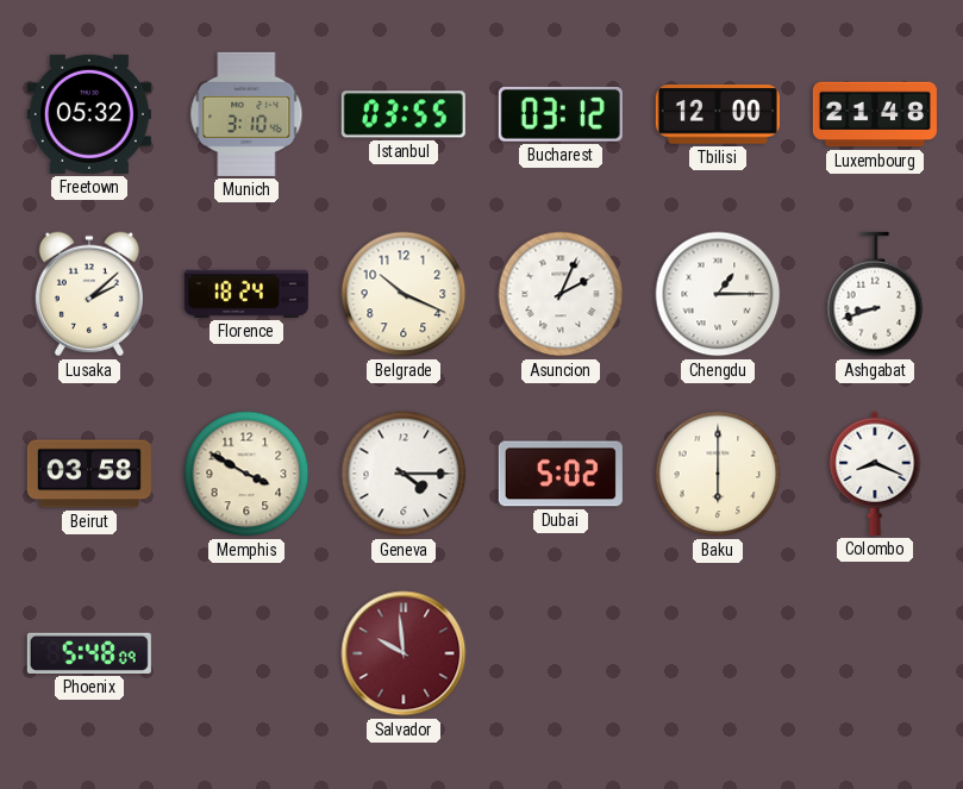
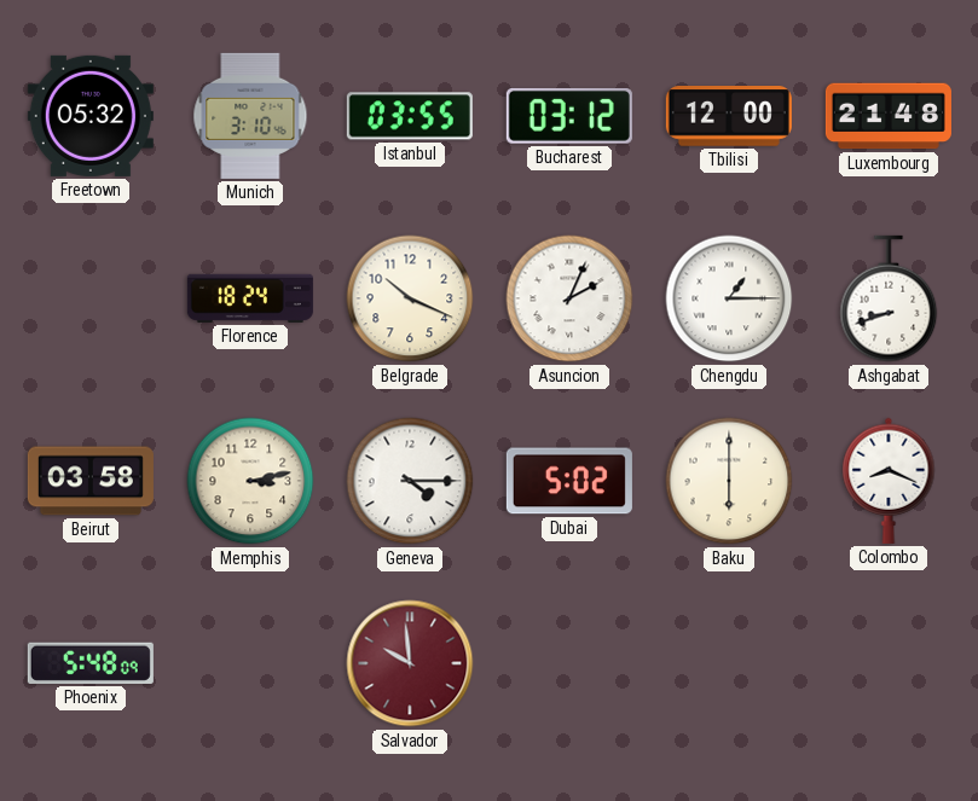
Lusaka: 2:08 -> none
Memphis: 3:50 -> 3:13
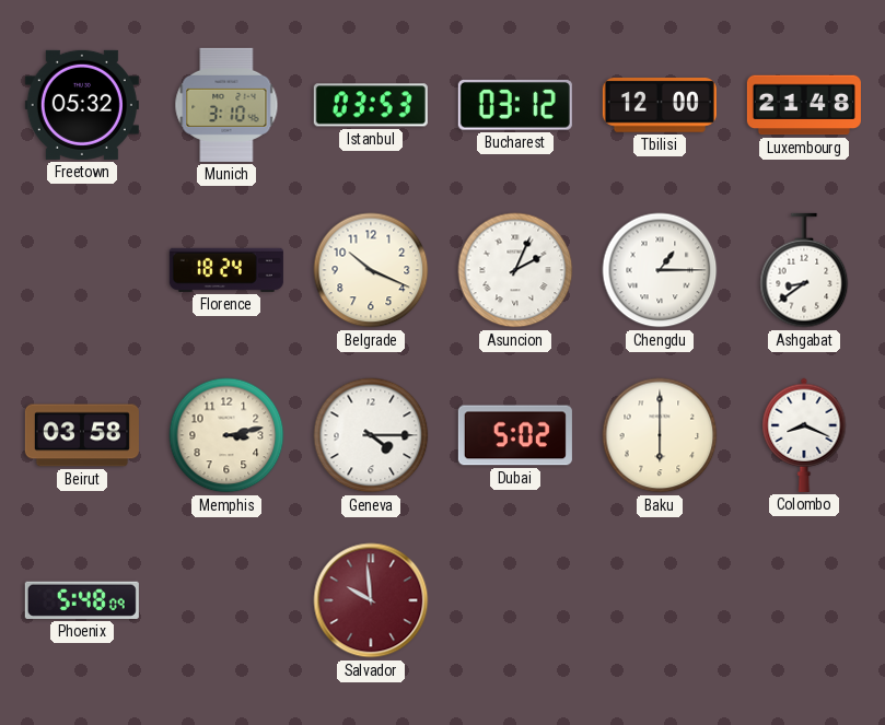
Istanbul: 03:55 -> 03:53
Ashgabat: 8:42 -> 8:39
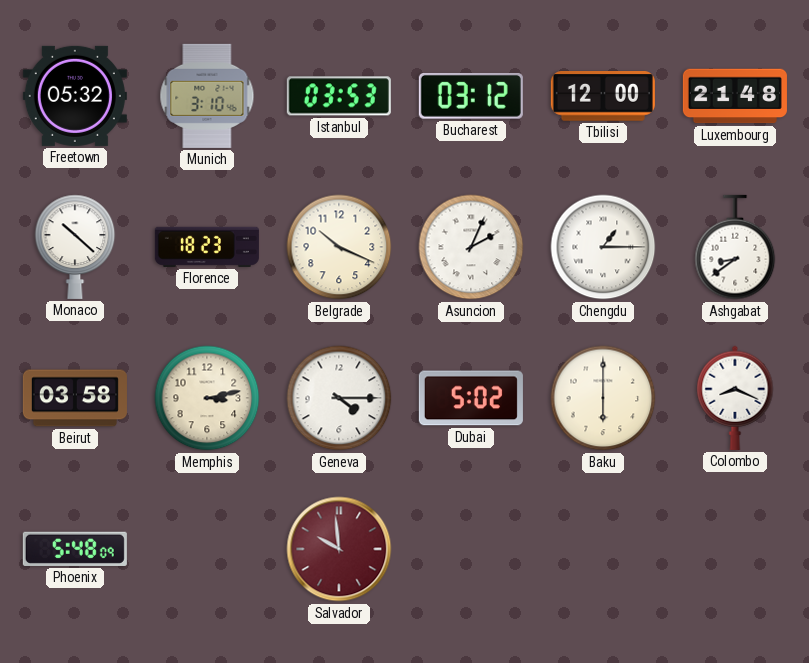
Monaco: none -> 10:22
Florence: 18:24 -> 18:23
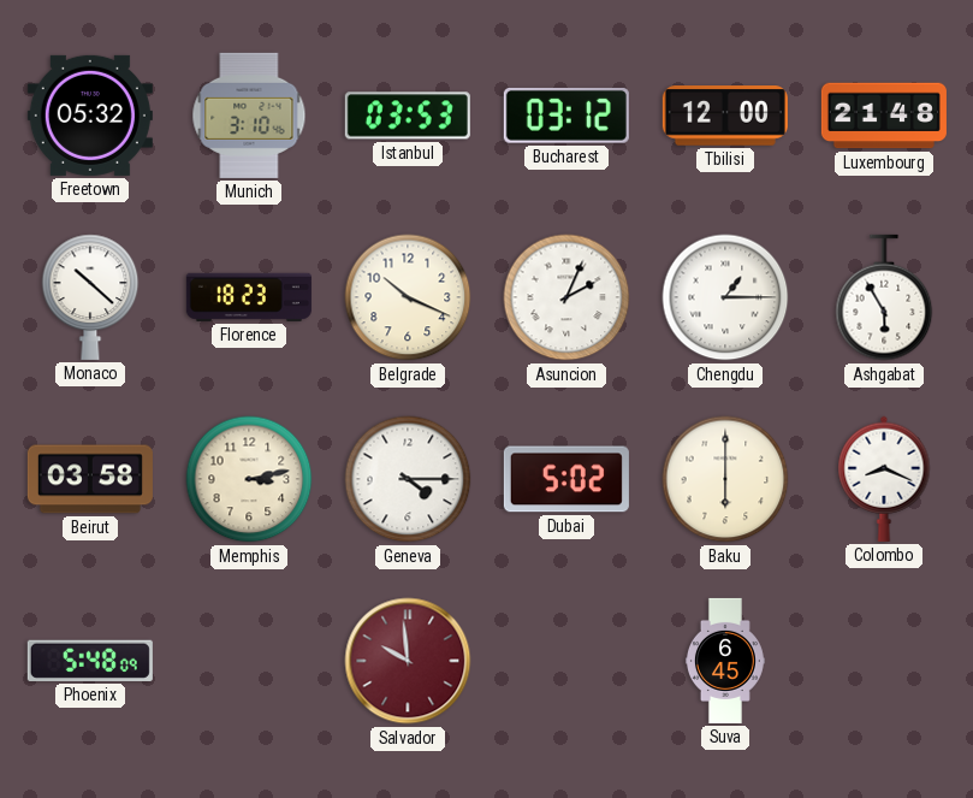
Ashgabat: 8:39 -> 5:55
Suva: none -> 6:45
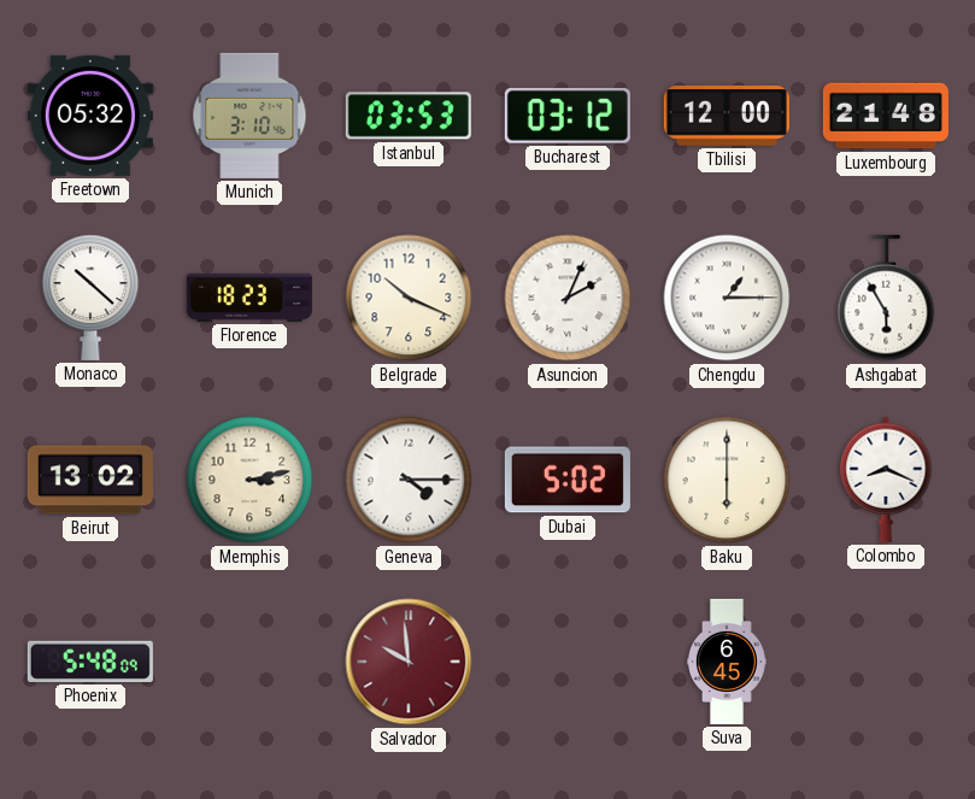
Beirut: 03:58 -> 13:02
